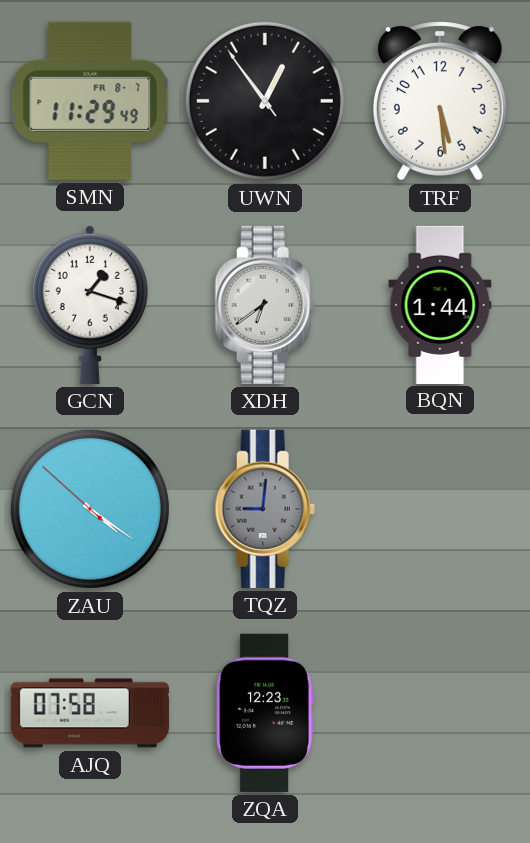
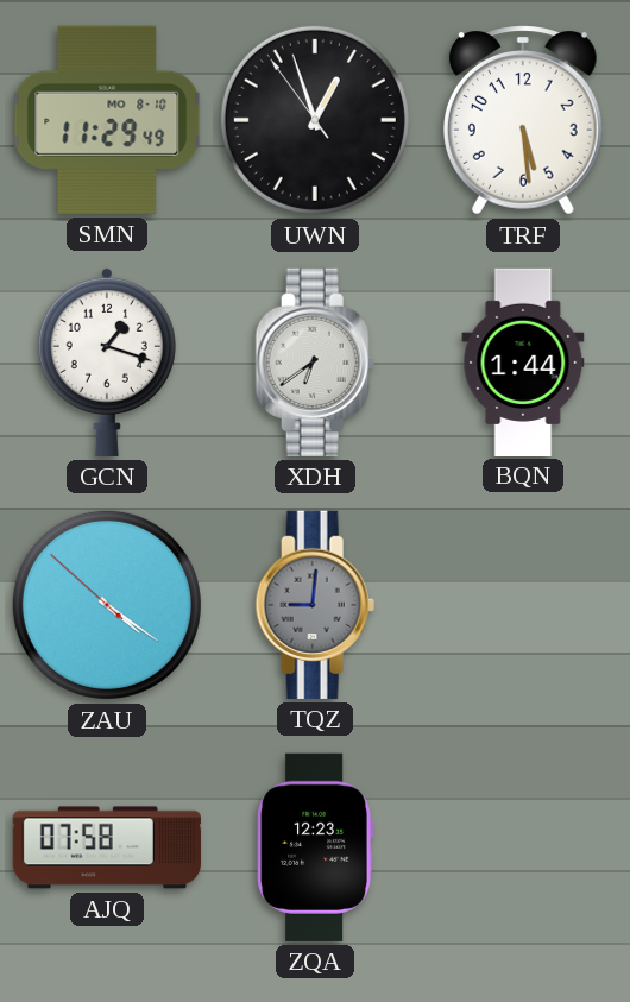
SMN date: FR 8-7 -> MO 8-10
UWN: 12:53 -> 12:56
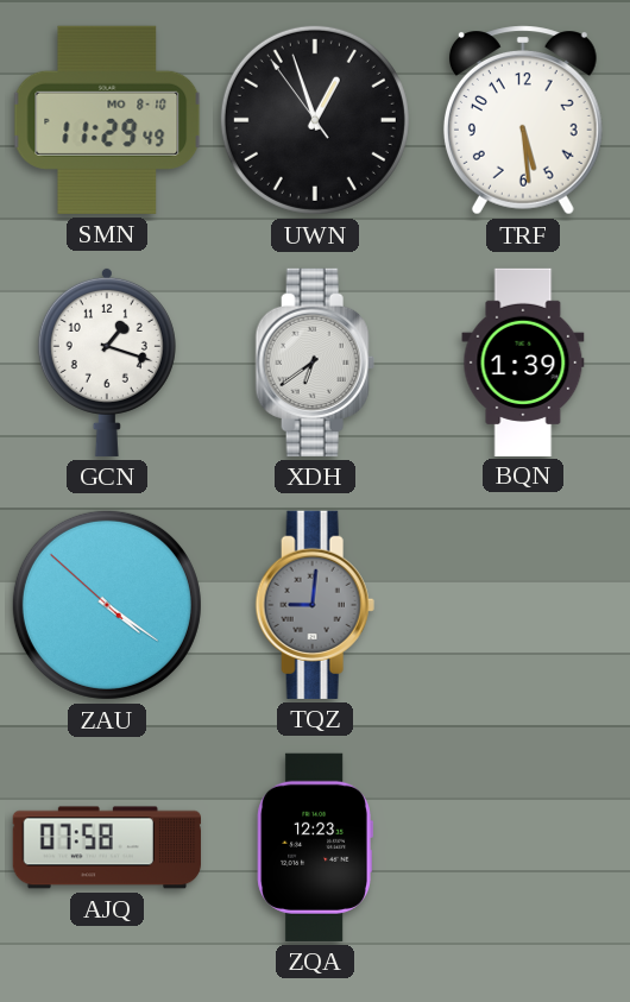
BQN: 1:44 -> 1:39
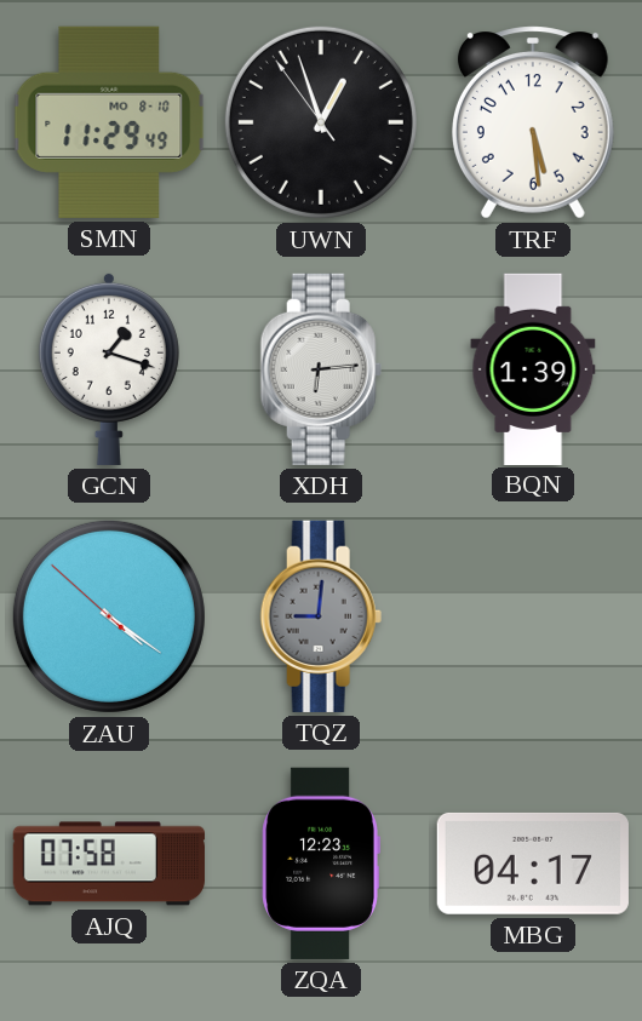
XDH: 6:39 -> 6:14
MBG: none -> 04:17
